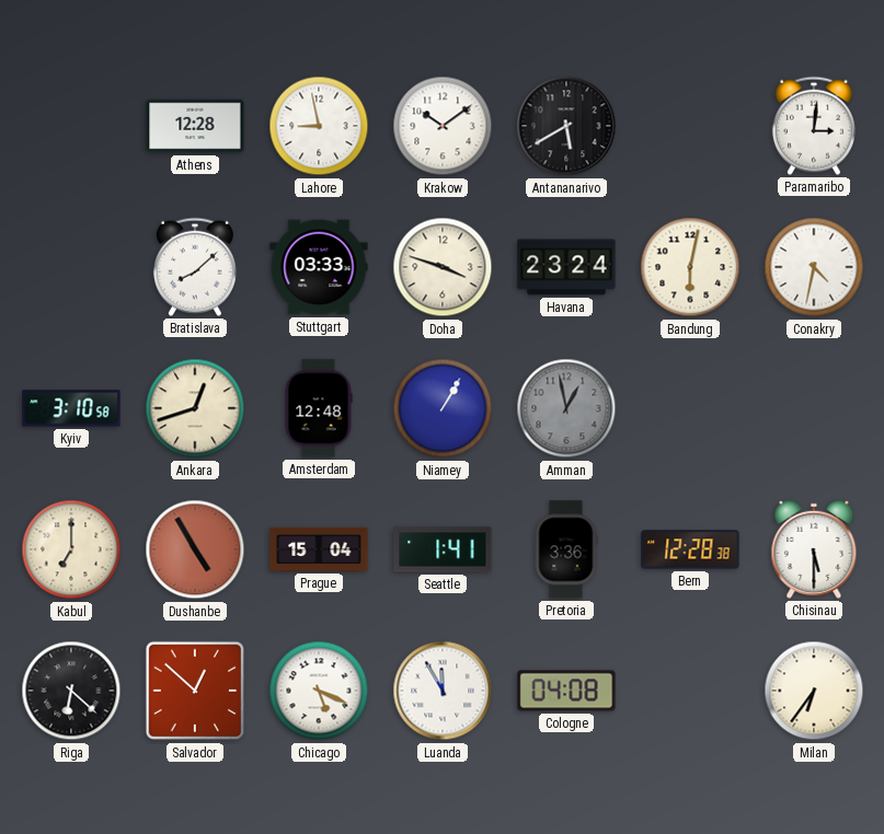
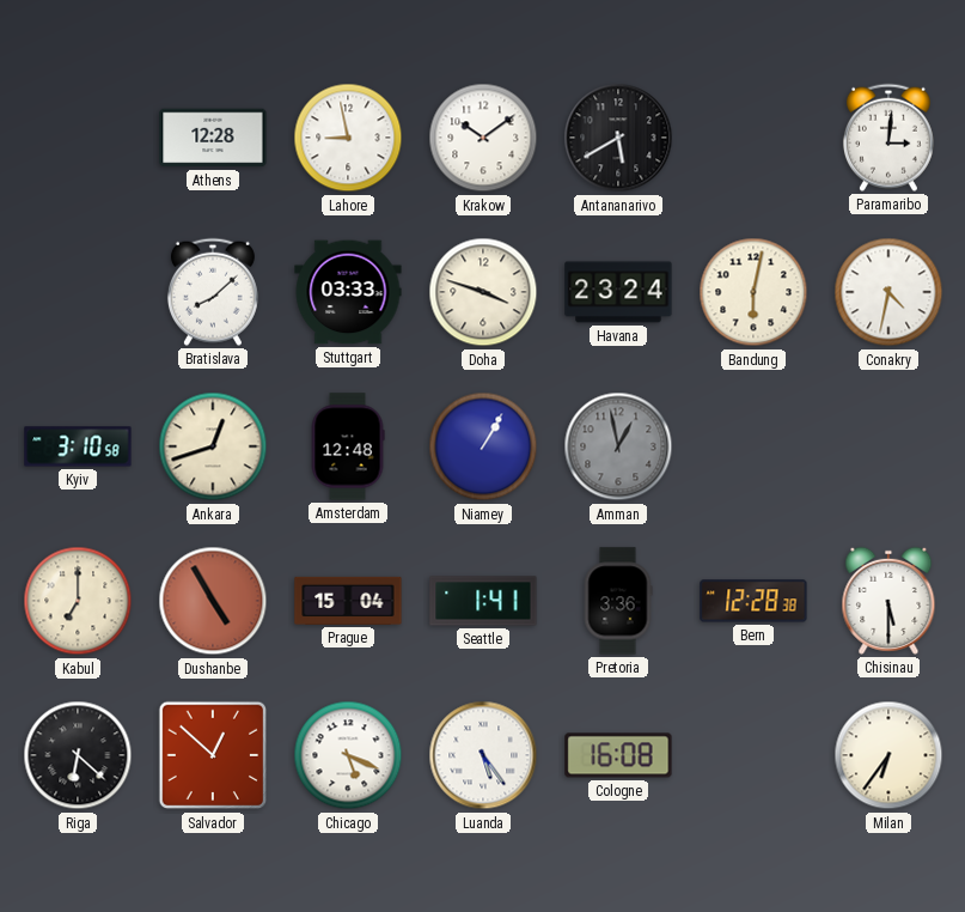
Luanda: 11:55 -> 5:24
Cologne: 04:08 -> 16:08
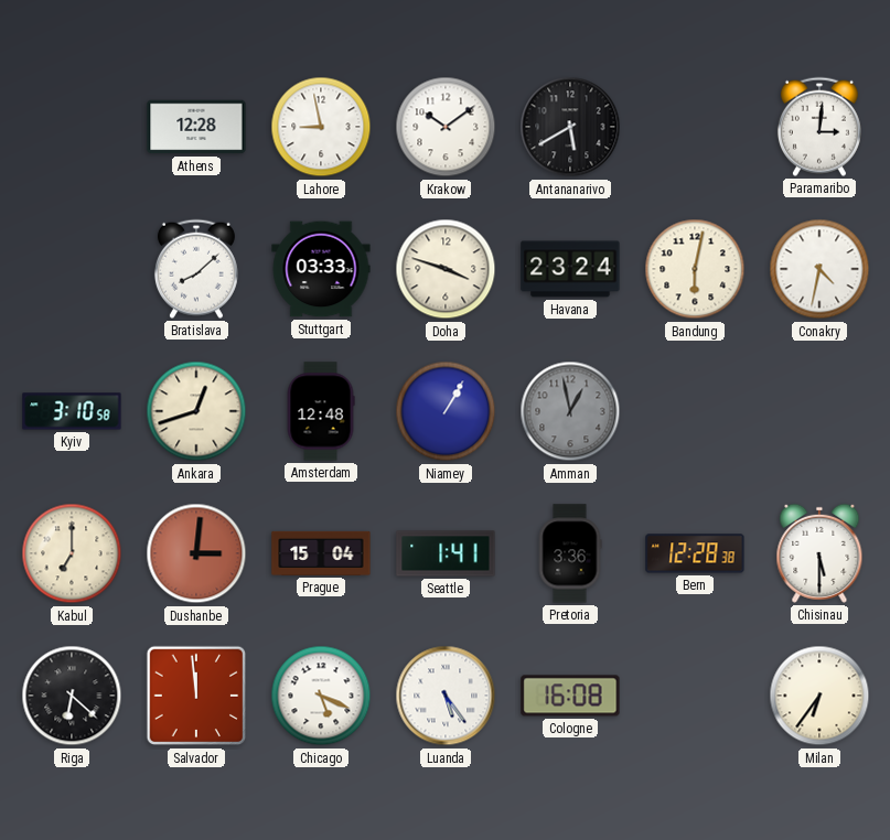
Dushanbe: 4:55 -> 3:01
Salvador: 12:52 -> 11:59
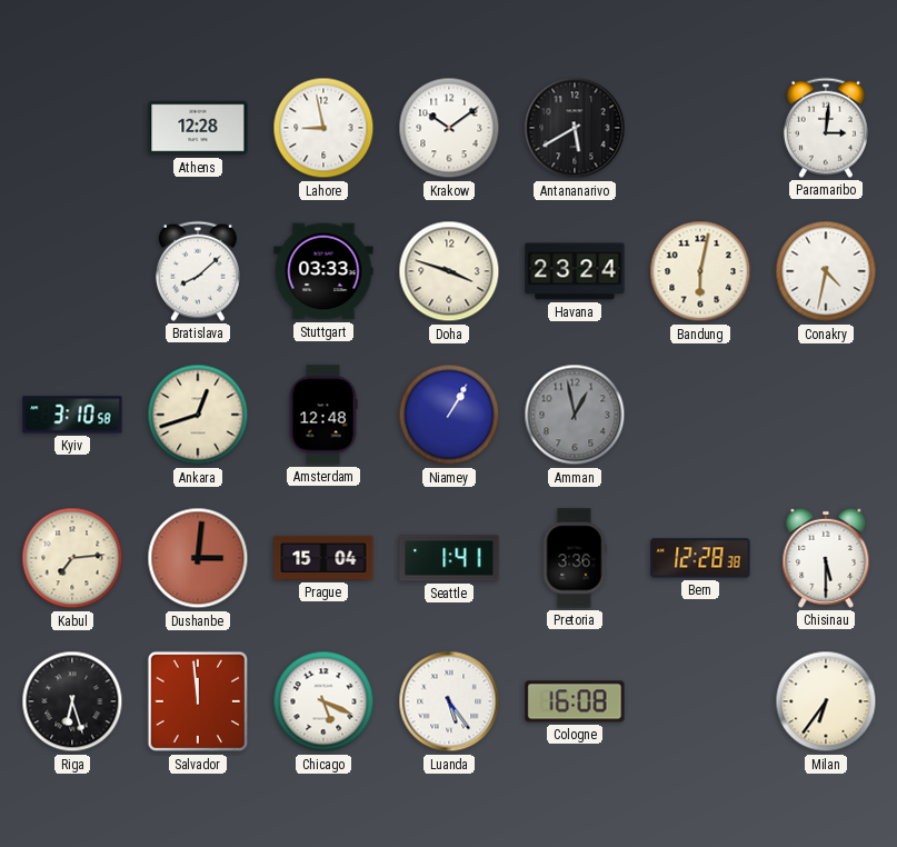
Kabul: 7:00 -> 7:14
Riga: 6:22 -> 6:27
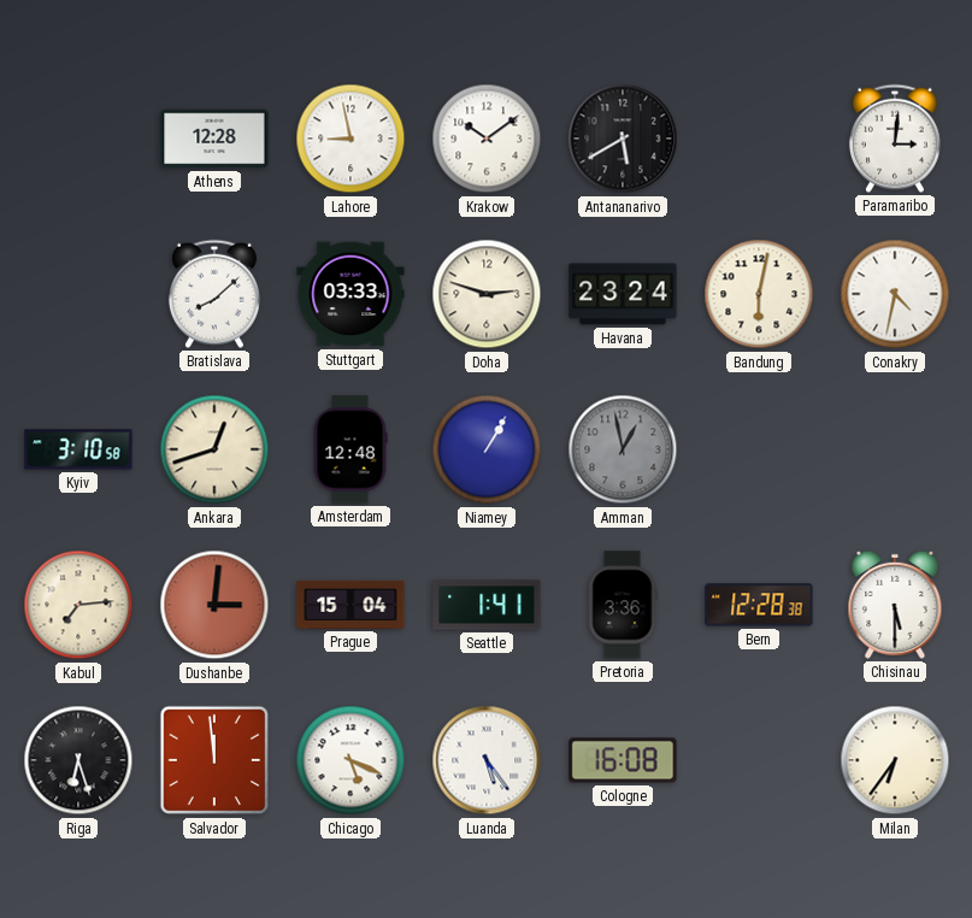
Doha: 3:48 -> 2:48
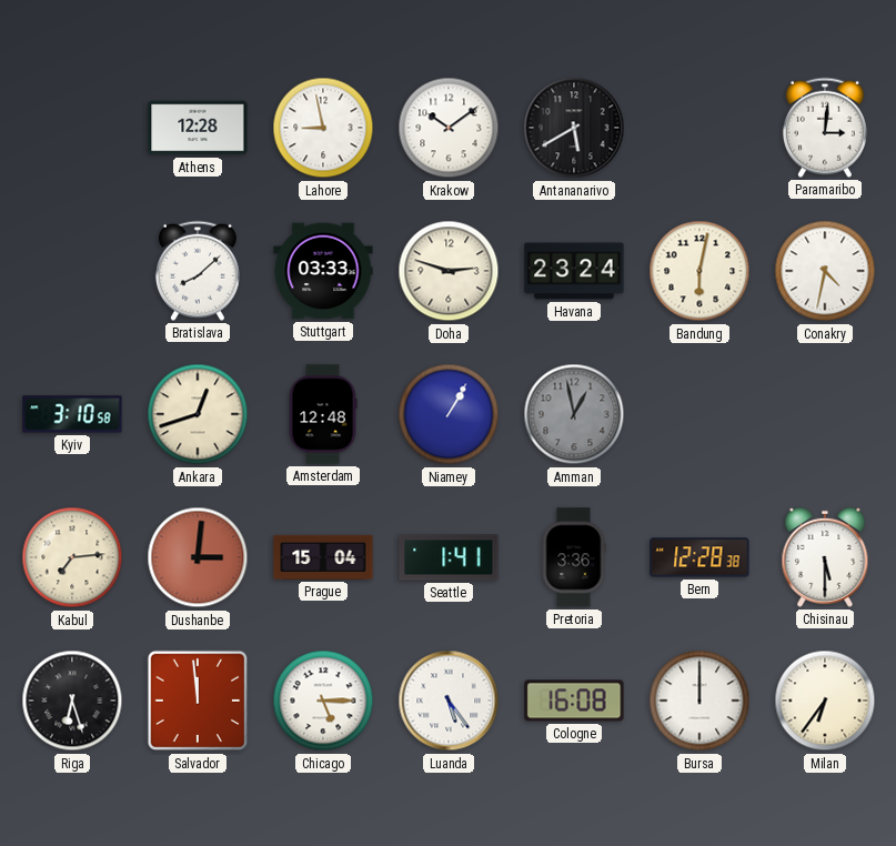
Chicago: 5:19 -> 5:15
Bursa: none -> 12:00
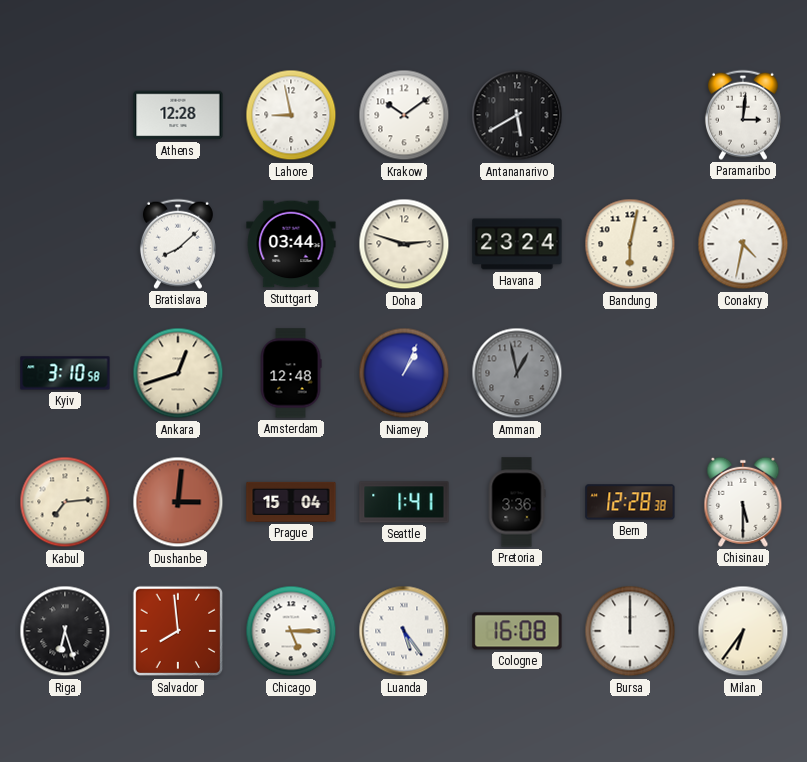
Stuttgart: 03:33 -> 03:44
Niamey: 1:05 -> 1:04
Salvador: 11:59 -> 7:59
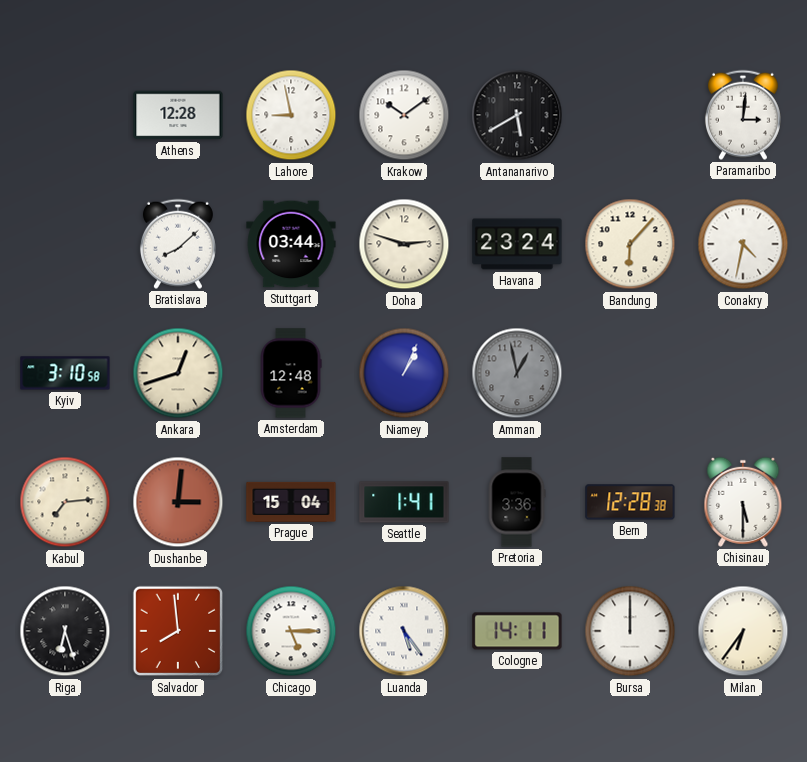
Bandung: 6:02 -> 6:07
Cologne: 16:08 -> 14:11
